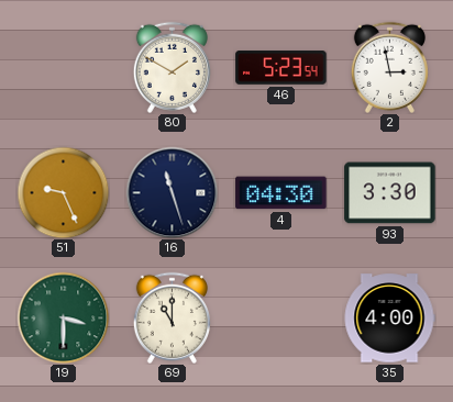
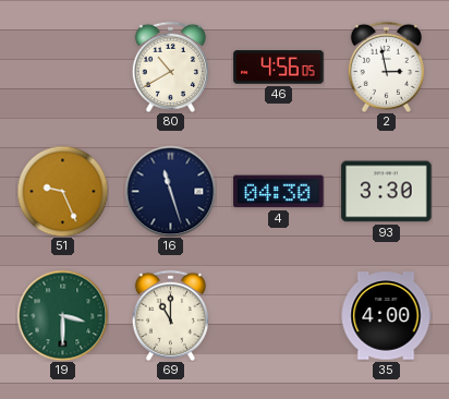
80: 1:50 -> 10:40
46: 5:23 -> 4:56
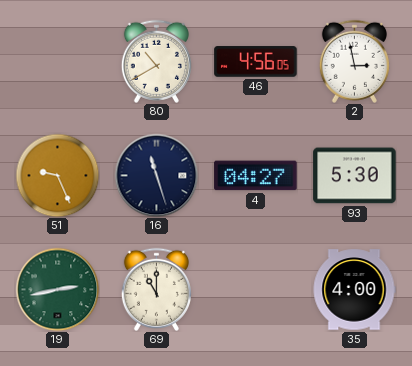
4: 04:30 -> 04:27
93: 3:30 -> 5:30
19: 3:30 -> 2:43
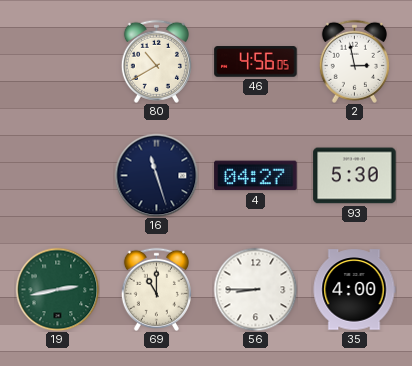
51: 9:26 -> none
56: none -> 8:45
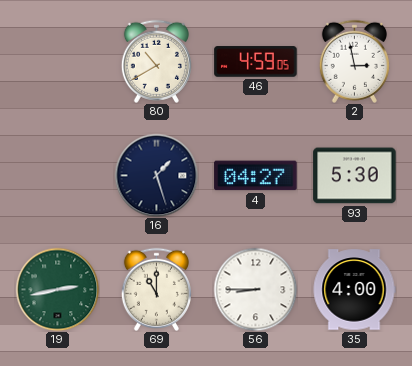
46: 4:56 -> 4:59
16: 11:27 -> 1:27
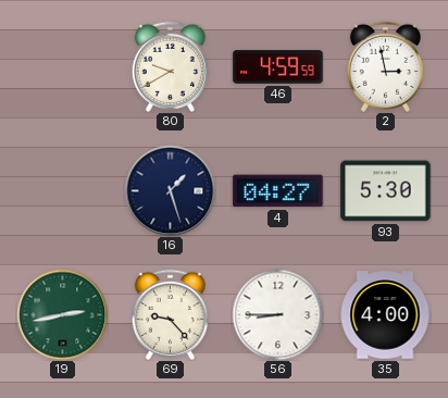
80: 10:40 -> 9:40
46: 4:59:05 -> 4:59:59
69: 11:00 -> 9:23
